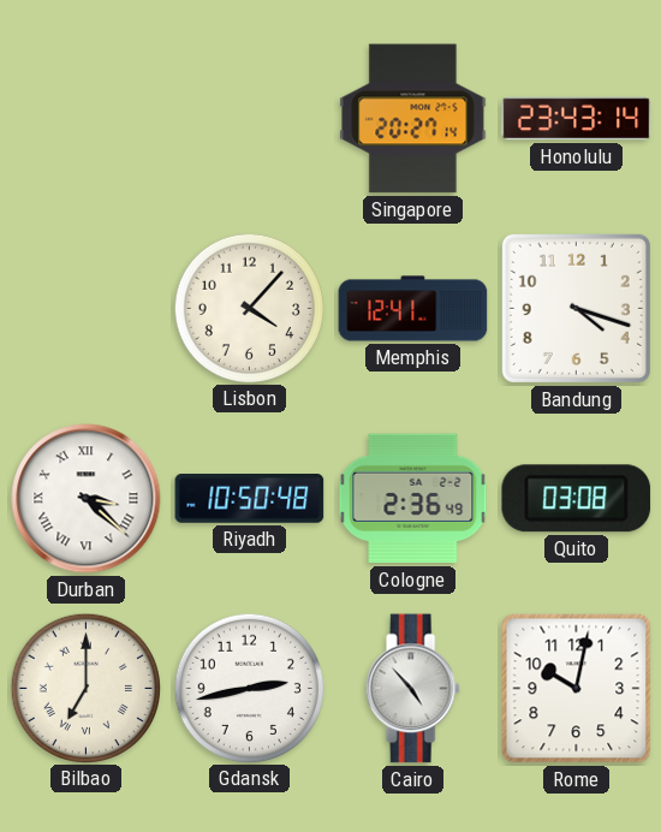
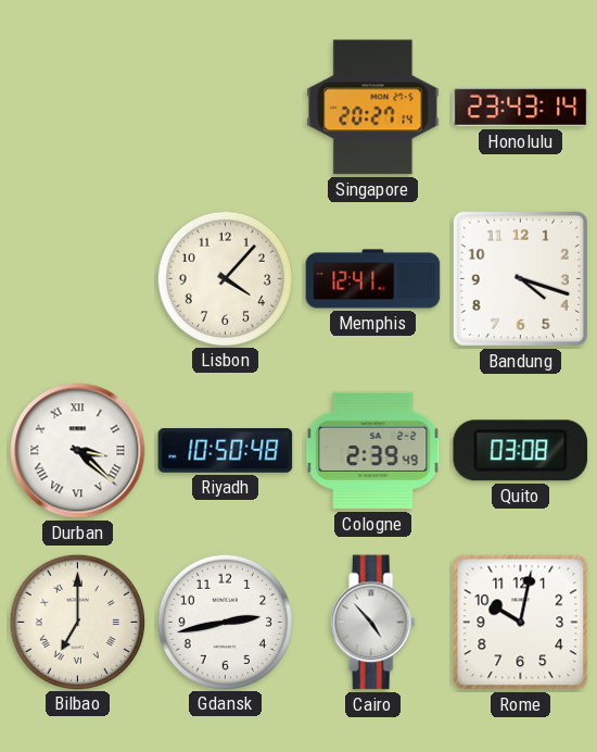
Cologne: 2:36 -> 2:39
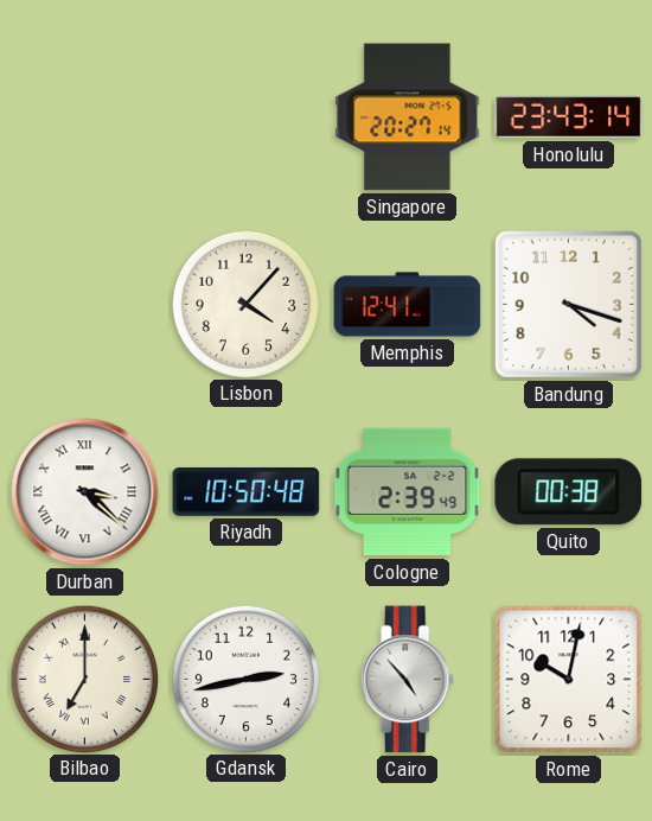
Quito: 03:08 -> 00:38
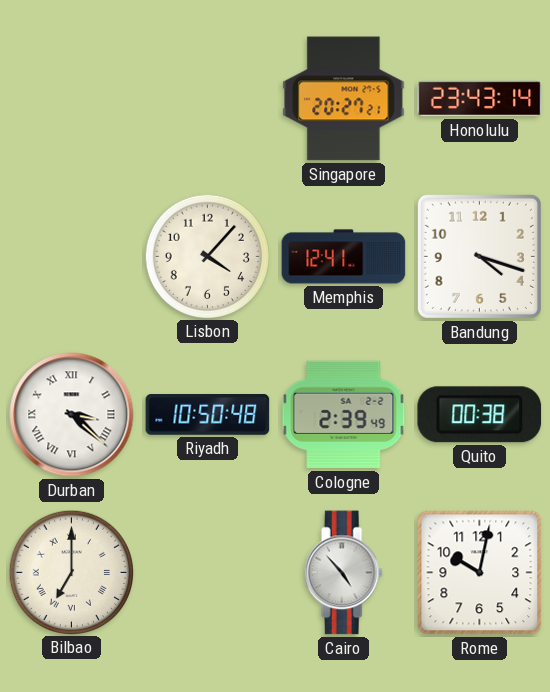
Singapore: 20:27:14 -> 20:27:21
Gdansk: 2:43 -> none
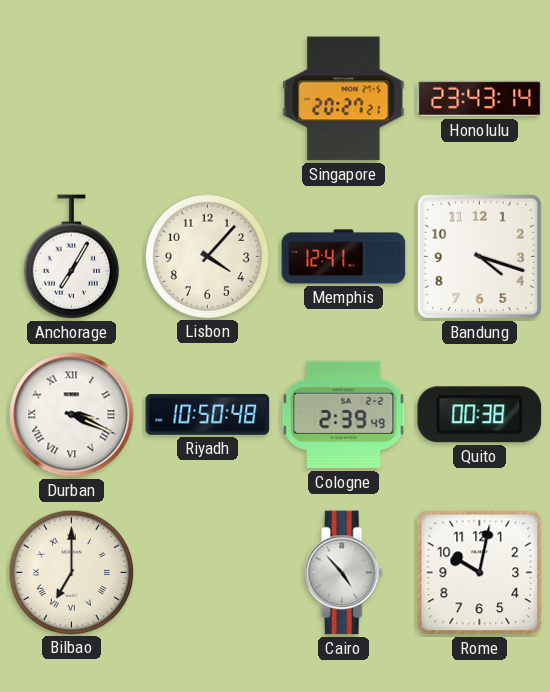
Anchorage: none -> 7:05
Durban: 3:22 -> 3:19
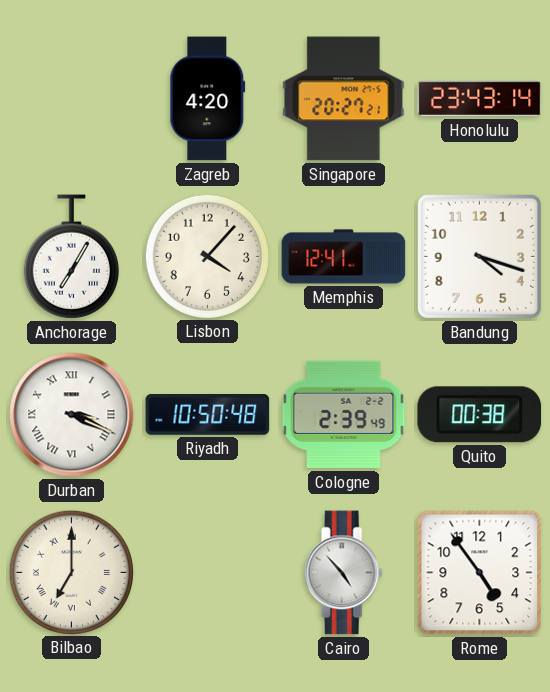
Zagreb: none -> 4:20
Rome: 10:02 -> 4:54
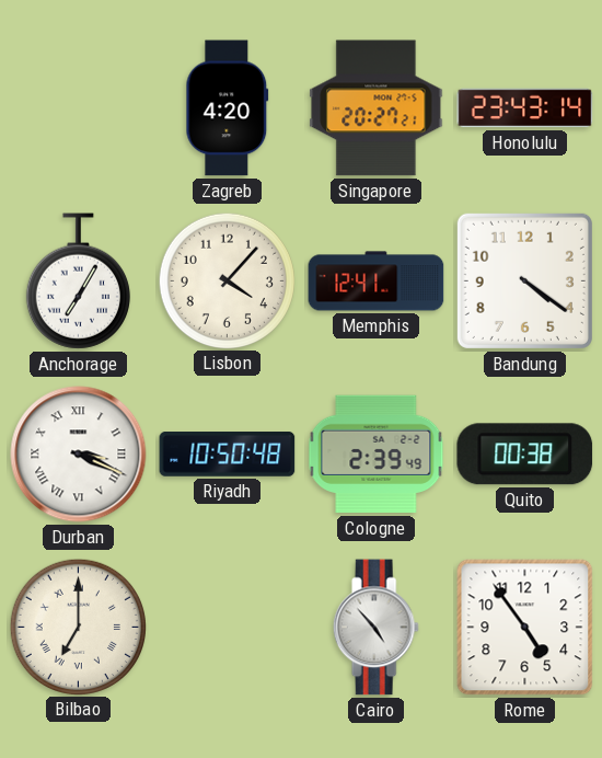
Bandung: 4:18 -> 4:21
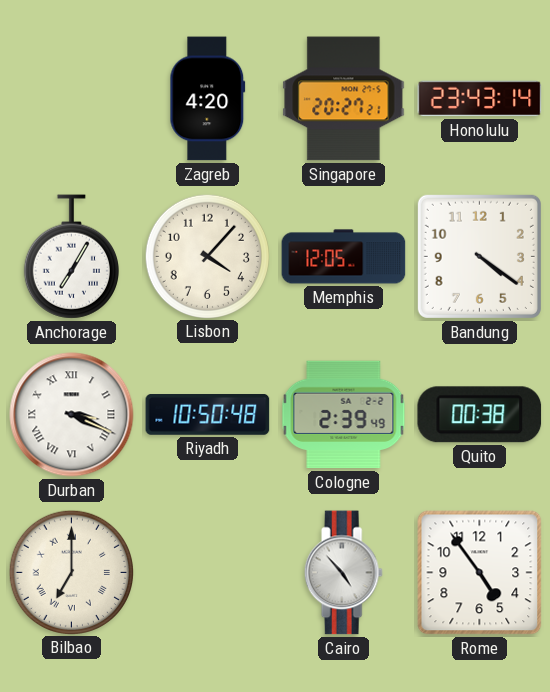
Memphis: 12:41 -> 12:05
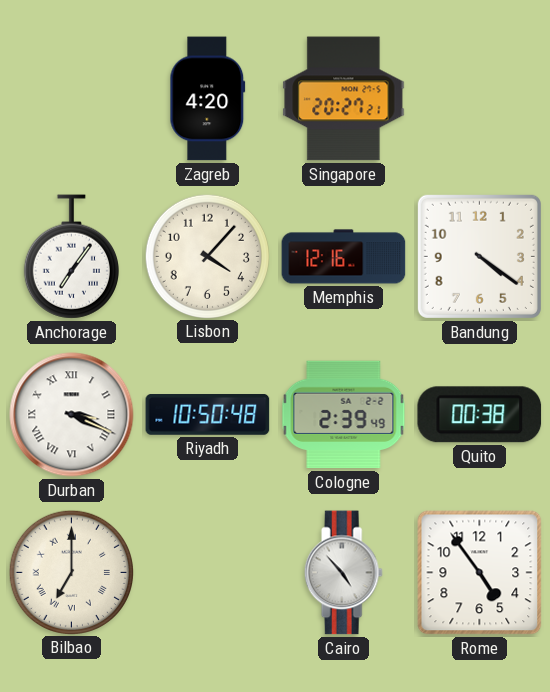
Honolulu: 23:43 -> none
Anchorage: 7:05 -> 7:06
Memphis: 12:05 -> 12:16
